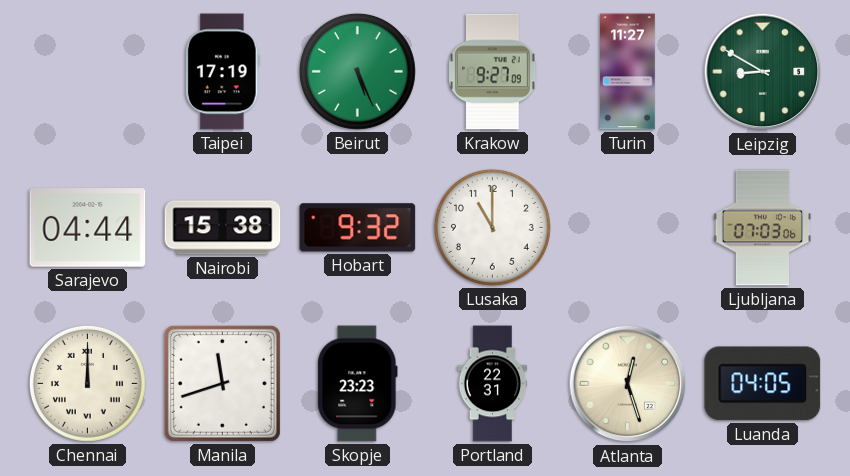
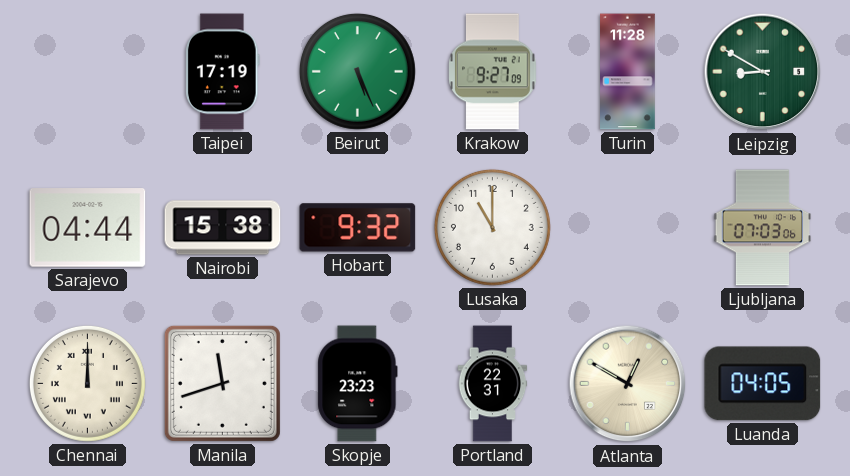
Turin: 11:27 -> 11:28
Atlanta: 12:27 -> 12:50
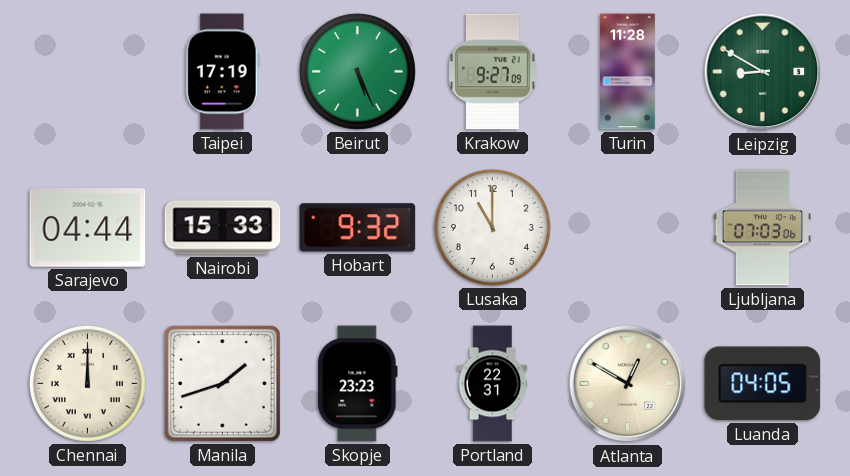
Nairobi: 15:38 -> 15:33
Manila: 11:42 -> 1:42
